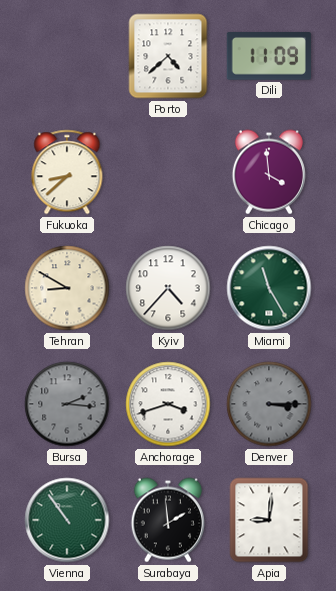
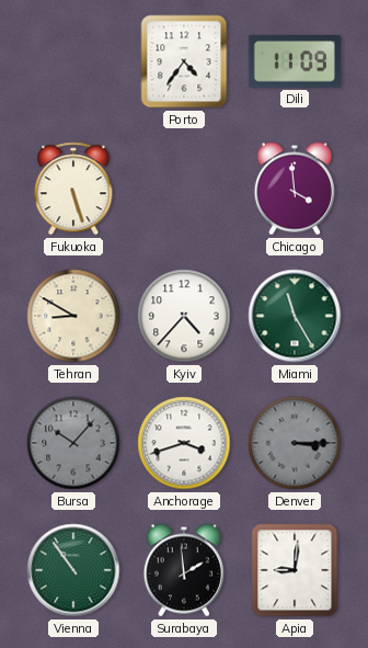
Porto: 4:38 -> 4:36
Fukuoka: 8:38 -> 5:27
Bursa: 2:16 -> 10:07
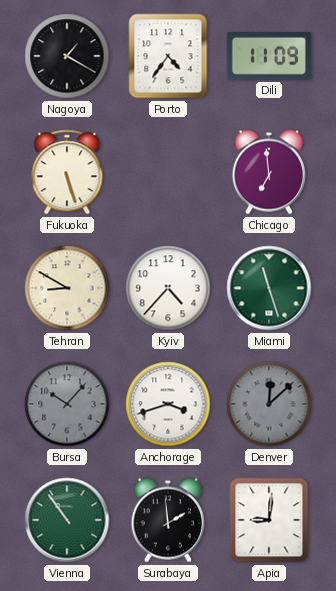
Nagoya: none -> 1:20
Chicago: 3:59 -> 6:59
Miami: 11:25 -> 11:27
Denver: 3:15 -> 12:08
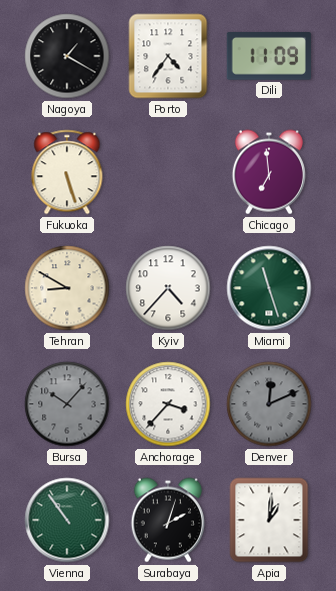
Anchorage: 3:42 -> 3:37
Denver: 12:08 -> 12:11
Surabaya: 1:59 -> 2:03
Apia: 9:01 -> 1:01
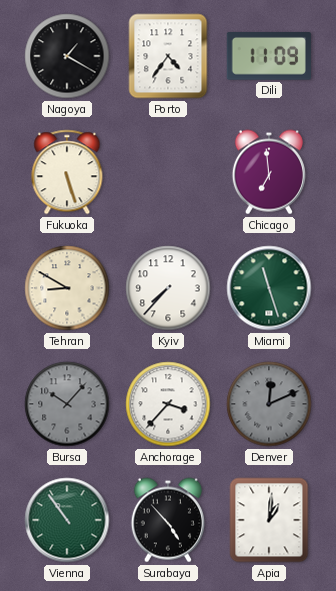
Kyiv: 4:37 -> 7:37
Surabaya: 2:03 -> 4:53
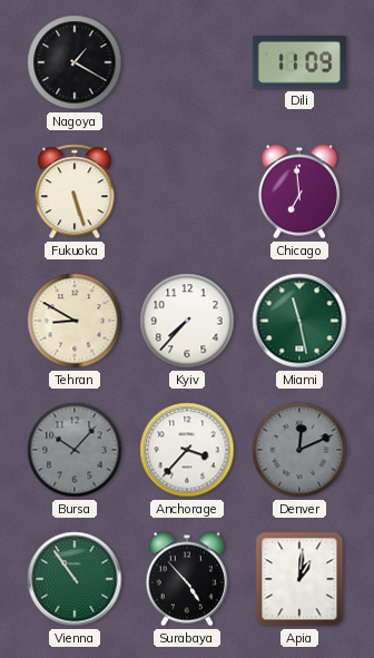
Porto: 4:36 -> none
Miami: 11:27 -> 11:28
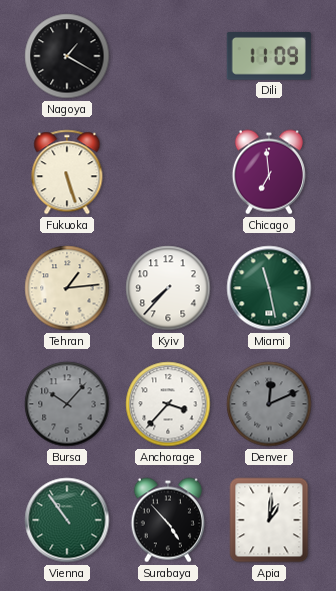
Tehran: 8:50 -> 1:14
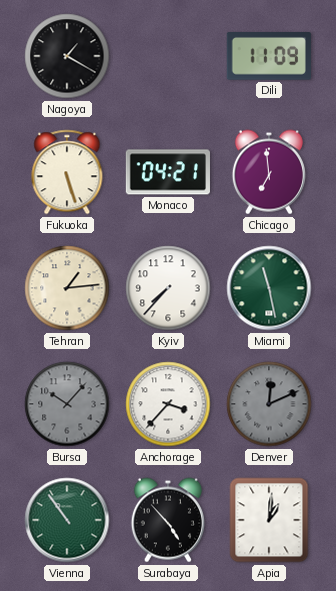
Monaco: none -> 04:21
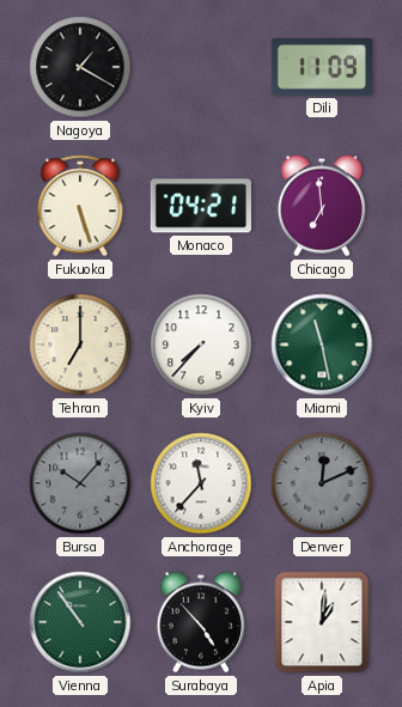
Tehran: 1:14 -> 7:00
Anchorage: 3:37 -> 11:37
